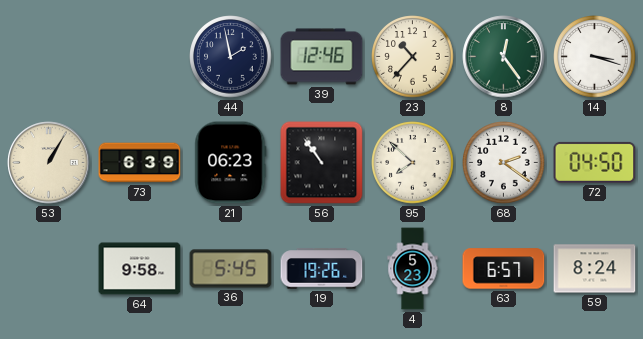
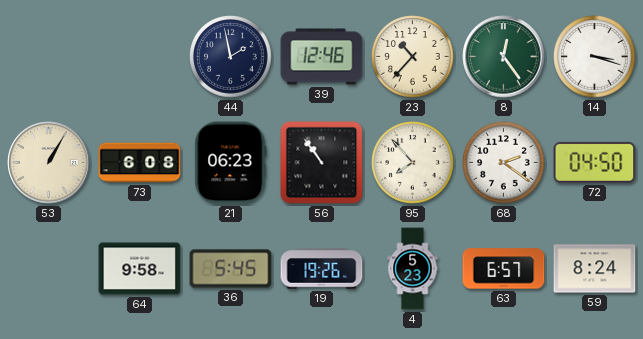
73: 6:39 -> 6:08
95: 7:52 -> 7:53
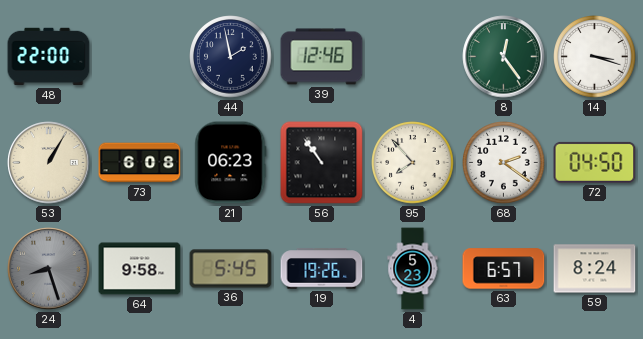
48: none -> 22:00
23: 10:37 -> none
24: none -> 8:27
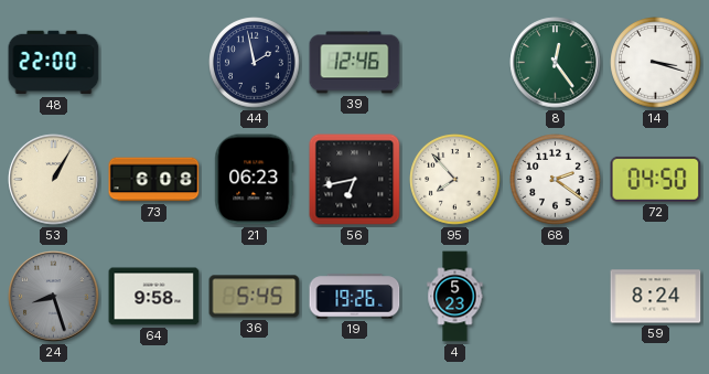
56: 10:54 -> 6:43
63: 6:57 -> none
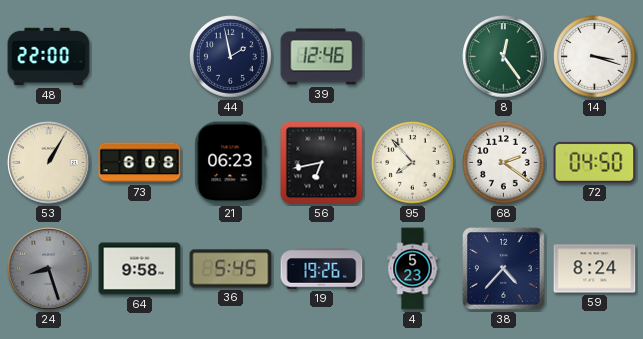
38: none -> 4:37
